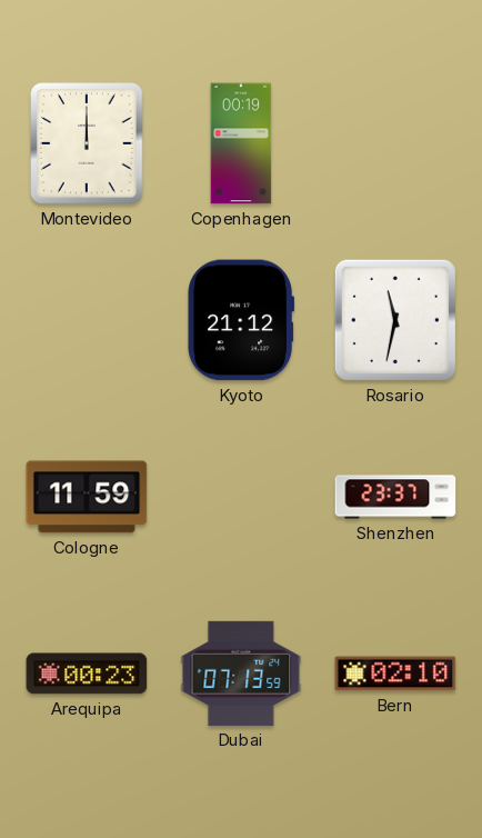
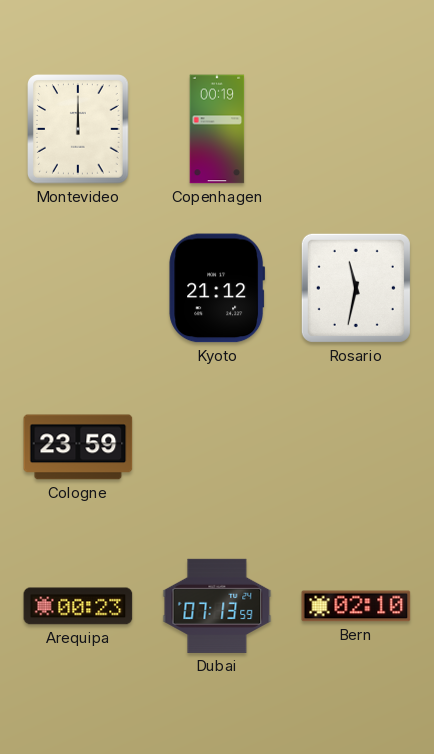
Cologne: 11:59 -> 23:59
Shenzhen: 23:37 -> none
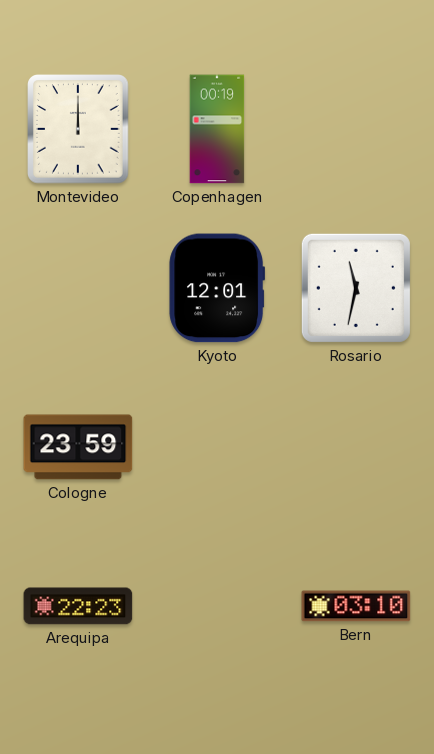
Kyoto: 21:12 -> 12:01
Arequipa: 00:23 -> 22:23
Dubai: 07:13 -> none
Bern: 02:10 -> 03:10
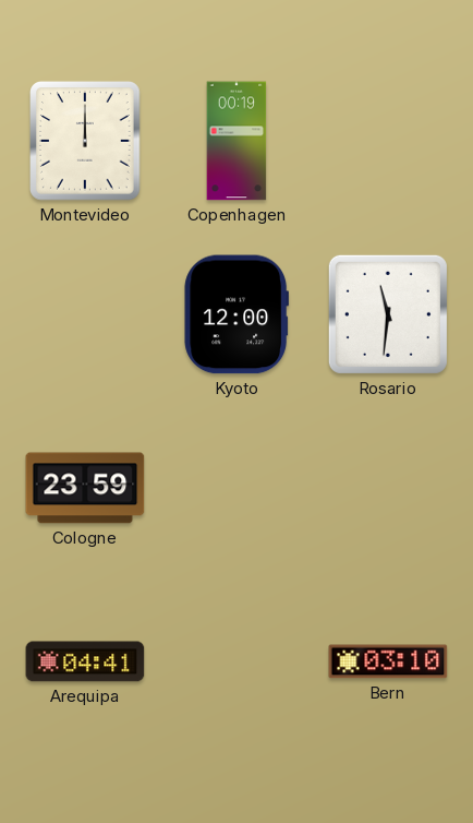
Kyoto: 12:01 -> 12:00
Rosario: 11:32 -> 11:31
Arequipa: 22:23 -> 04:41
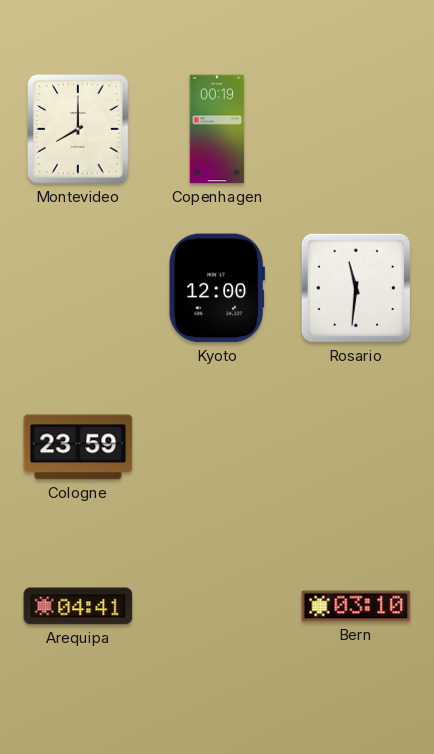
Montevideo: 12:00 -> 8:00
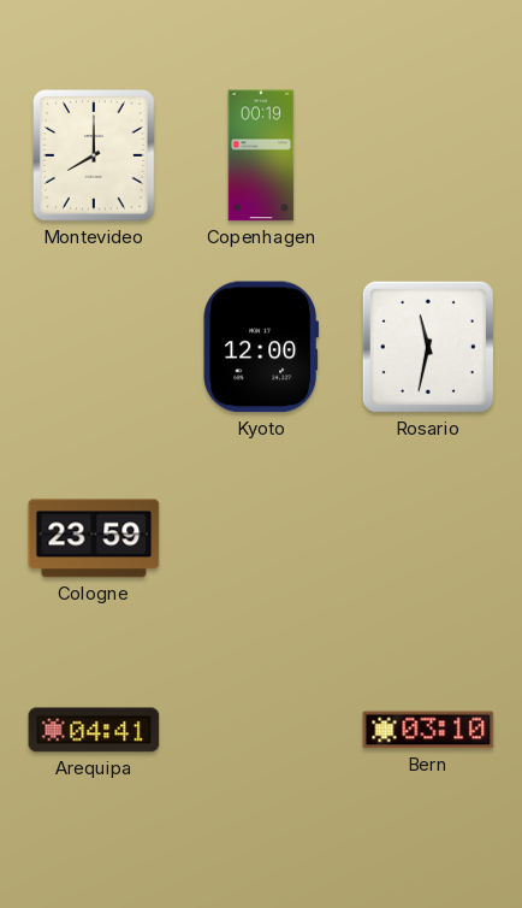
Rosario: 11:31 -> 11:32
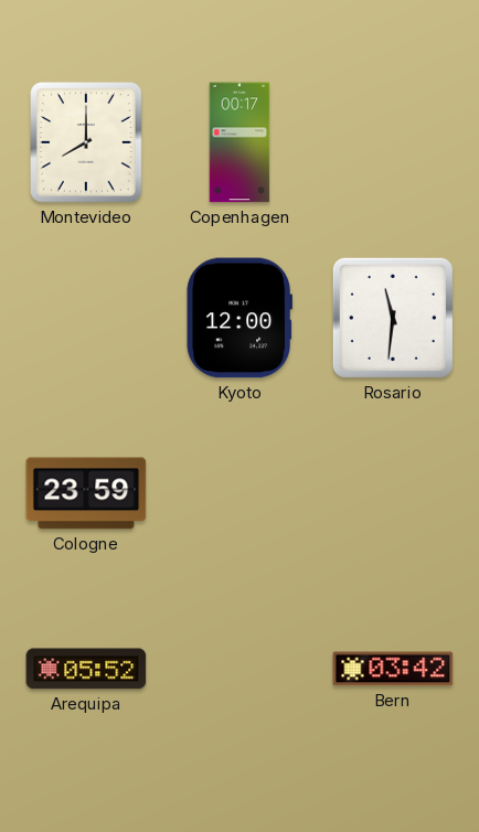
Copenhagen: 00:19 -> 00:17
Rosario: 11:32 -> 11:31
Arequipa: 04:41 -> 05:52
Bern: 03:10 -> 03:42
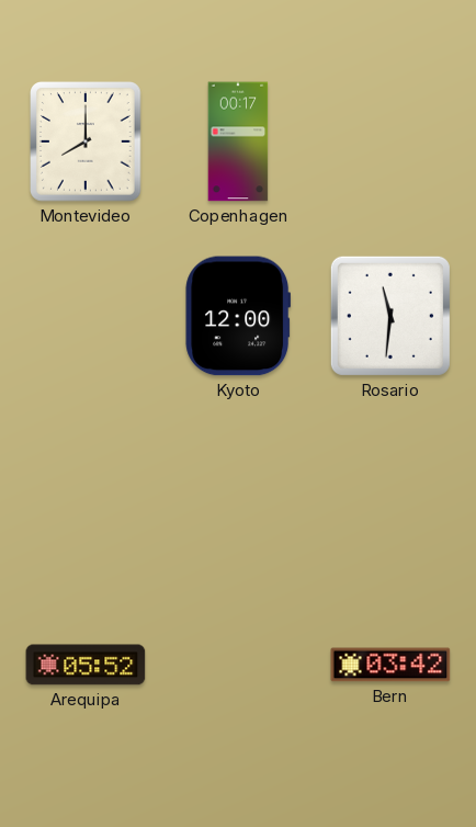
Cologne: 23:59 -> none
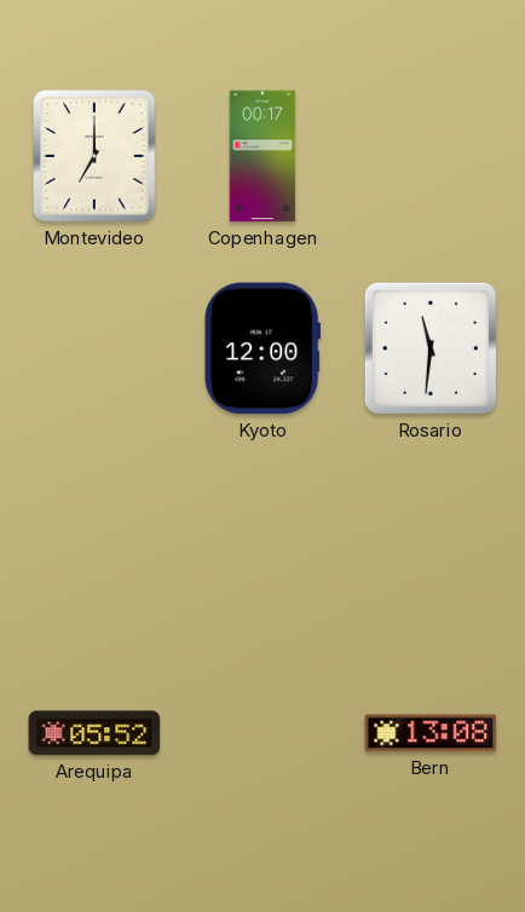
Montevideo: 8:00 -> 7:00
Bern: 03:42 -> 13:08
